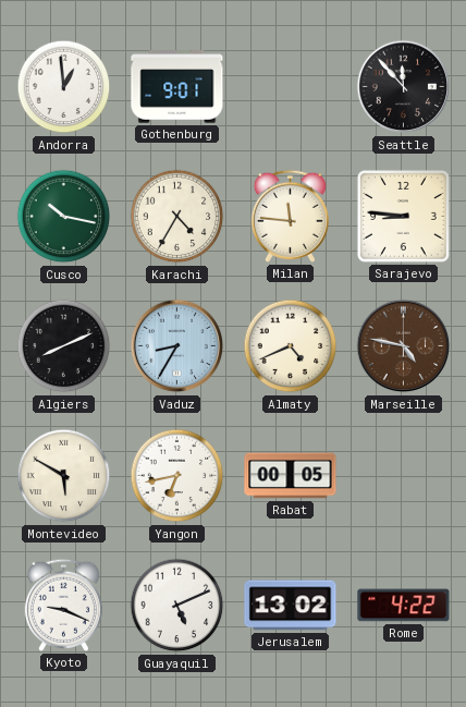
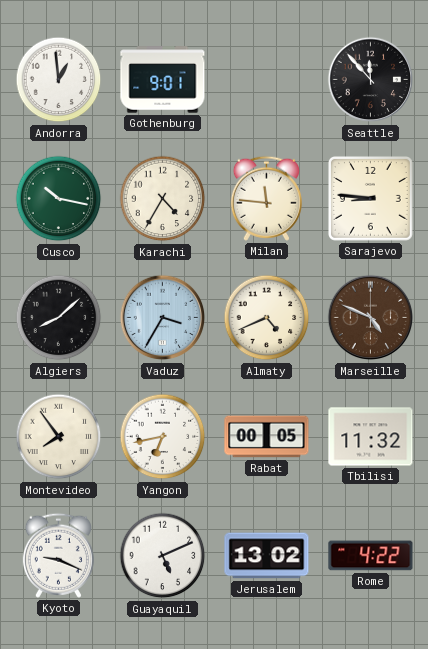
Algiers: 8:11 -> 8:08
Vaduz: 8:35 -> 3:35
Marseille: 4:47 -> 4:49
Montevideo: 5:50 -> 7:54
Tbilisi: none -> 11:32
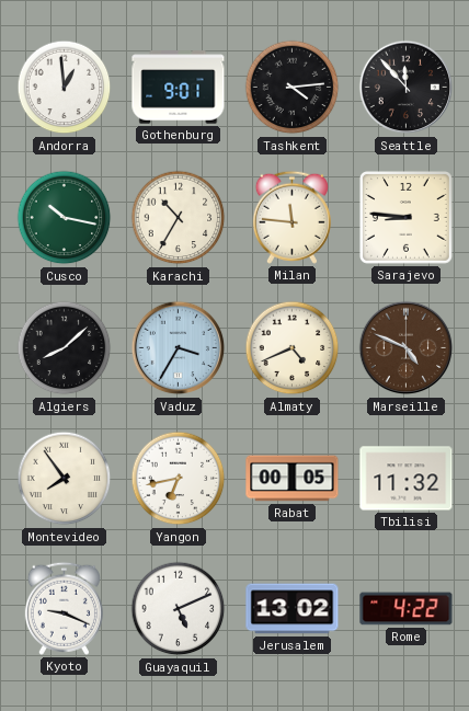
Tashkent: none -> 4:14
Karachi: 4:35 -> 10:35
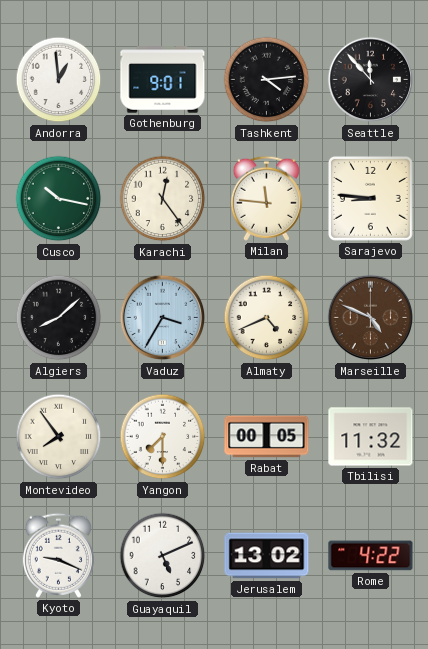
Karachi: 10:35 -> 12:24
Yangon: 6:43 -> 7:30
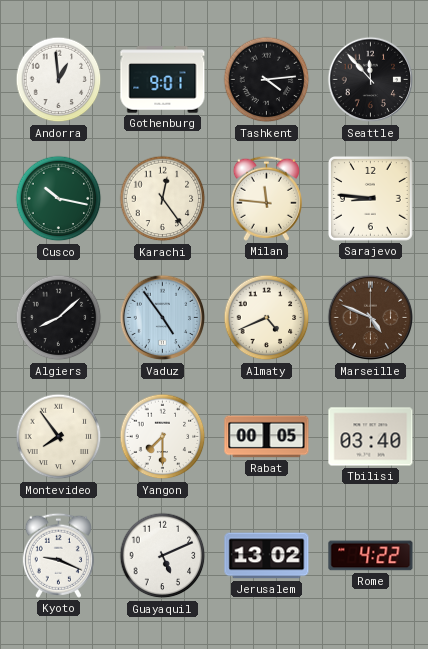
Vaduz: 3:35 -> 4:54
Tbilisi: 11:32 -> 03:40
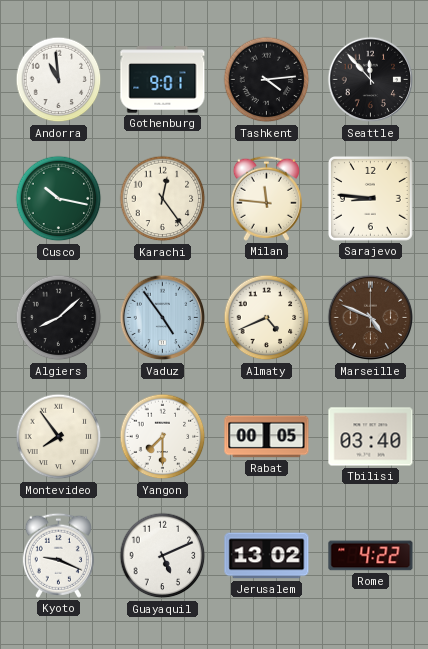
Andorra: 12:59 -> 10:59
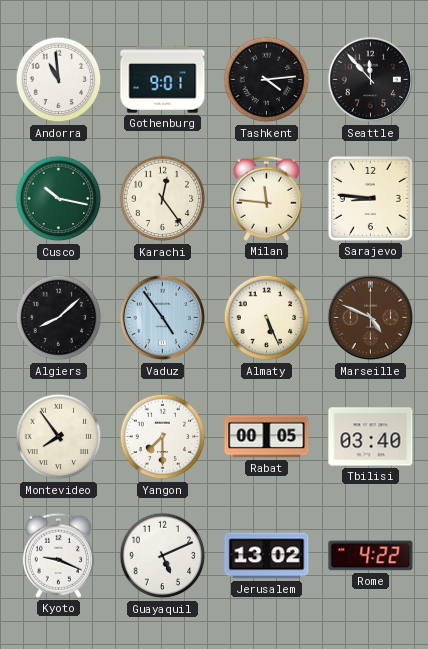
Almaty: 4:41 -> 5:26
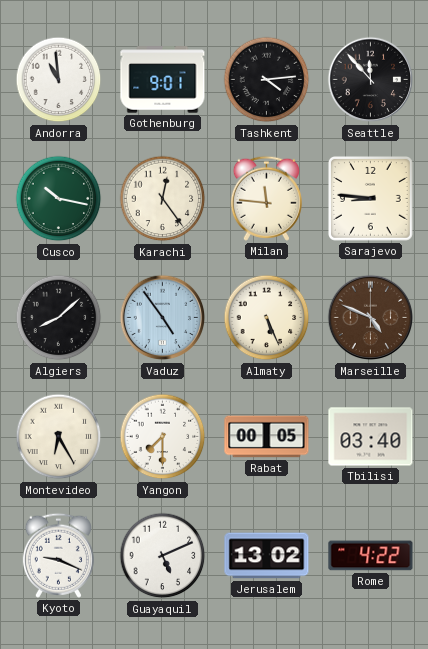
Montevideo: 7:54 -> 6:25
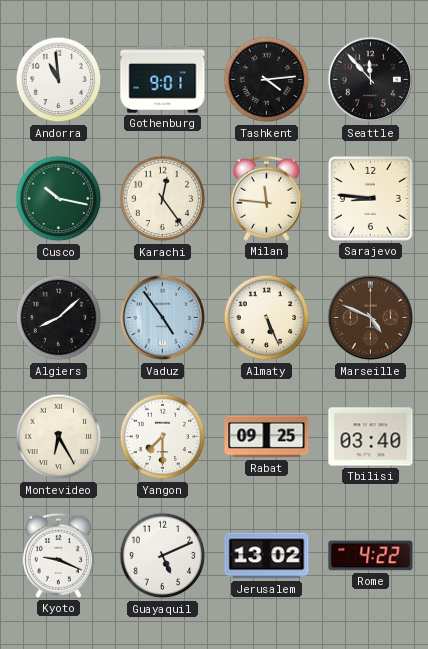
Rabat: 00:05 -> 09:25
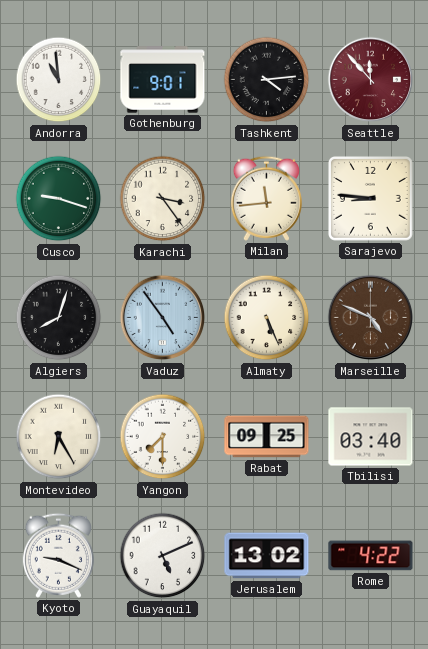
Seattle dial: black -> burgundy
Cusco: 10:17 -> 9:18
Karachi: 12:24 -> 3:24
Milan: 11:46 -> 11:44
Algiers: 8:08 -> 8:03
